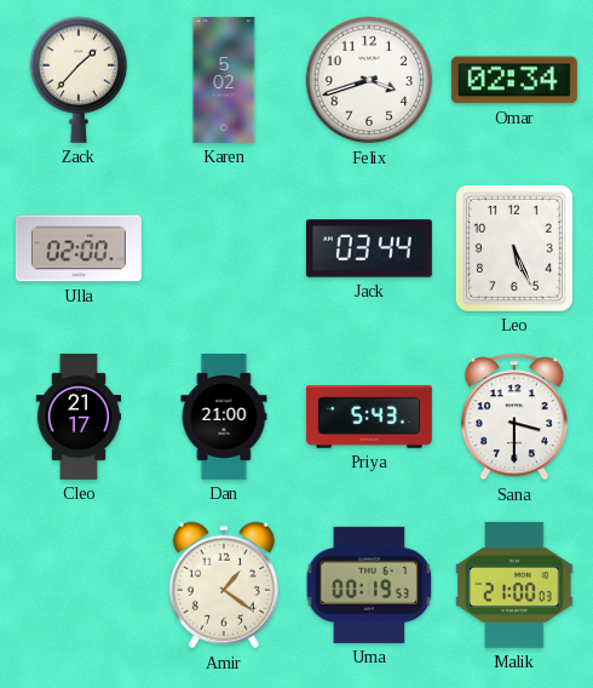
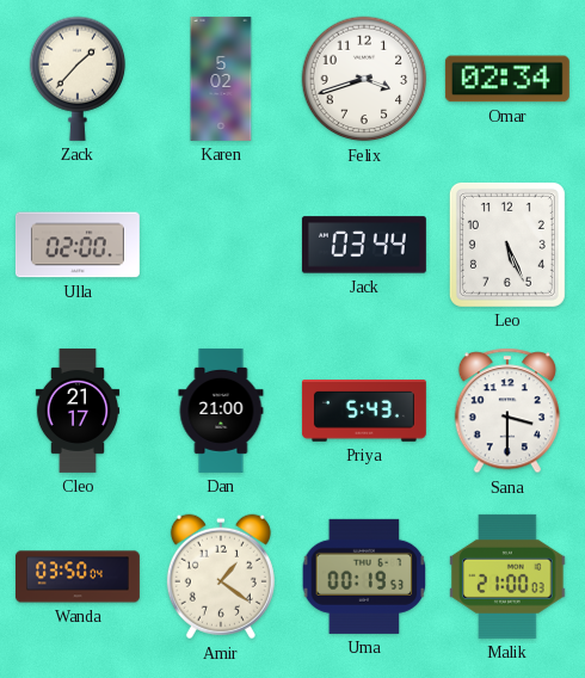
Wanda: none -> 03:50
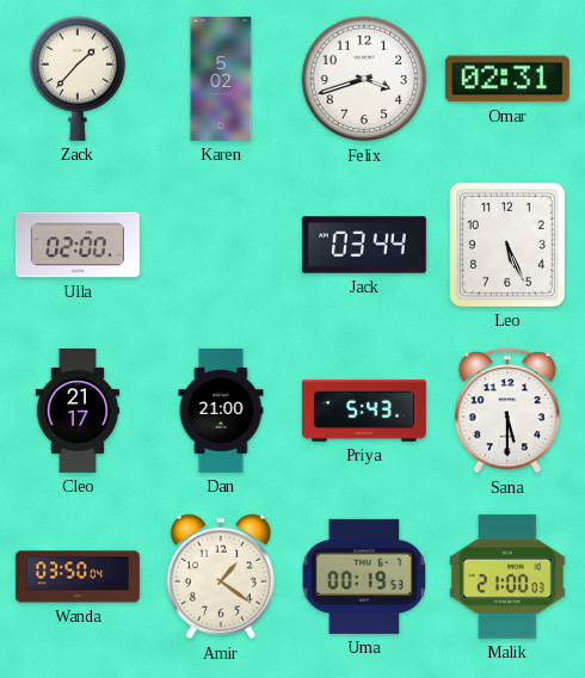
Omar: 02:34 -> 02:31
Sana: 3:30 -> 5:30
